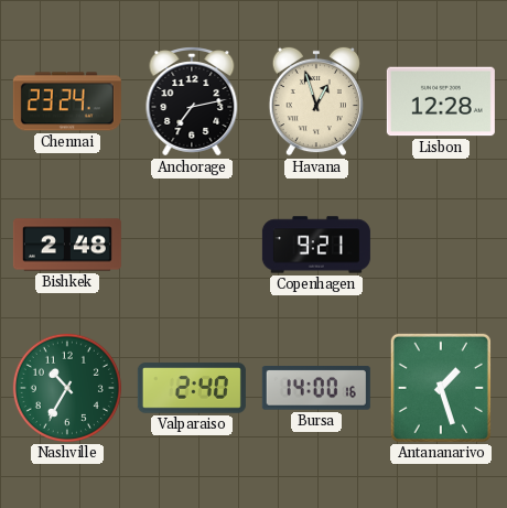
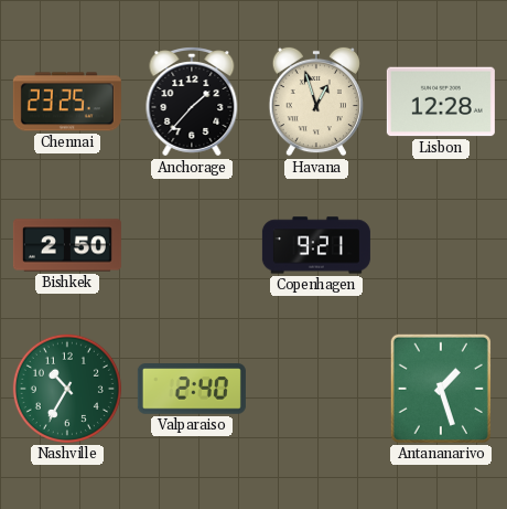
Chennai: 23:24 -> 23:25
Anchorage: 7:13 -> 1:37
Bishkek: 2:48 -> 2:50
Bursa: 14:00 -> none
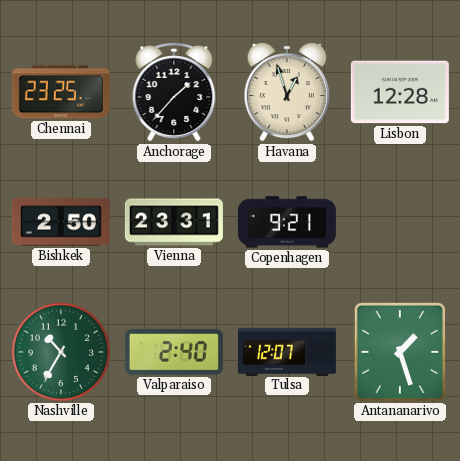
Vienna: none -> 23:31
Tulsa: none -> 12:07
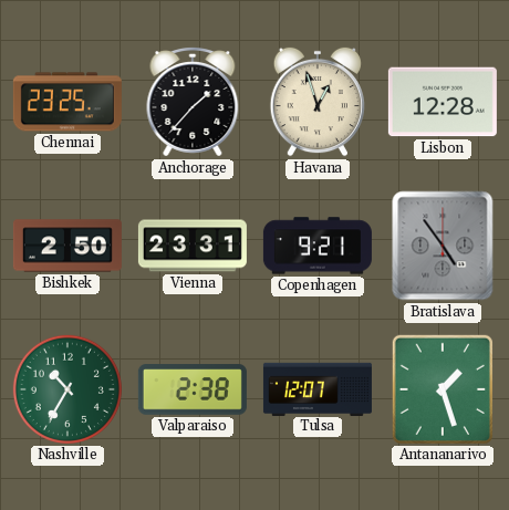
Bratislava: none -> 4:54
Valparaiso: 2:40 -> 2:38
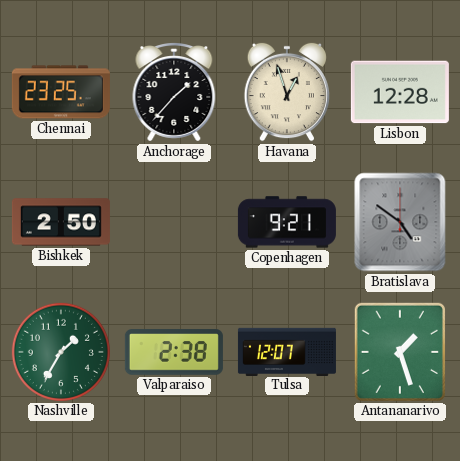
Vienna: 23:31 -> none
Bratislava: 4:54 -> 4:51
Nashville: 10:35 -> 1:35
